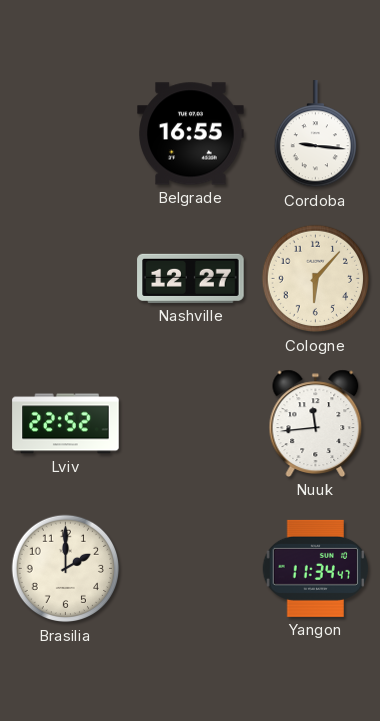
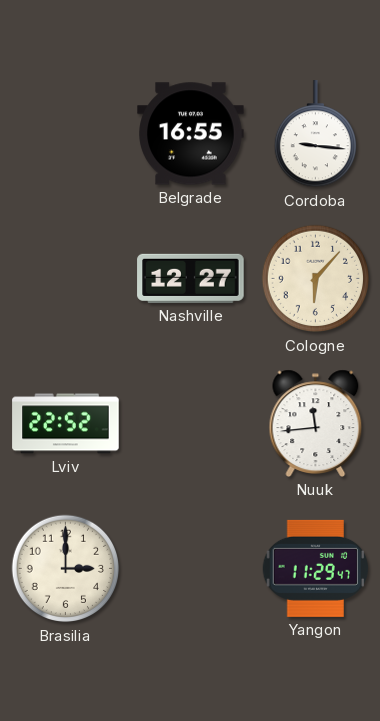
Brasilia: 2:00 -> 3:00
Yangon: 11:34 -> 11:29
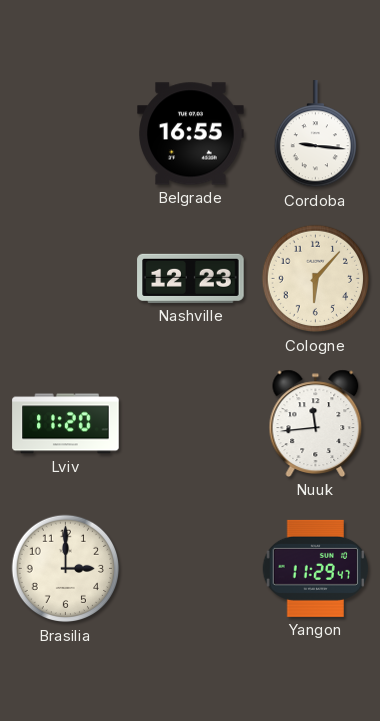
Nashville: 12:27 -> 12:23
Lviv: 22:52 -> 11:20
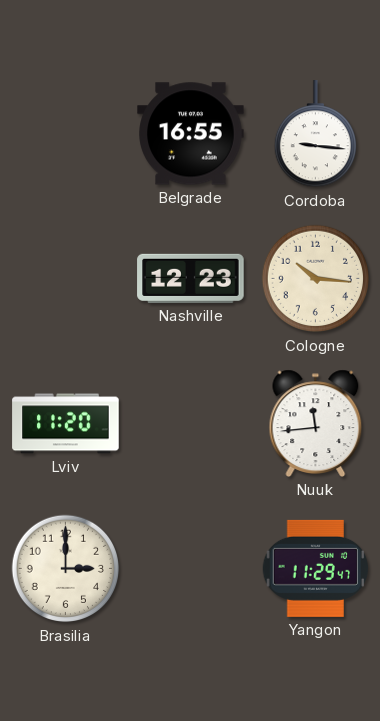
Cologne: 6:07 -> 10:16
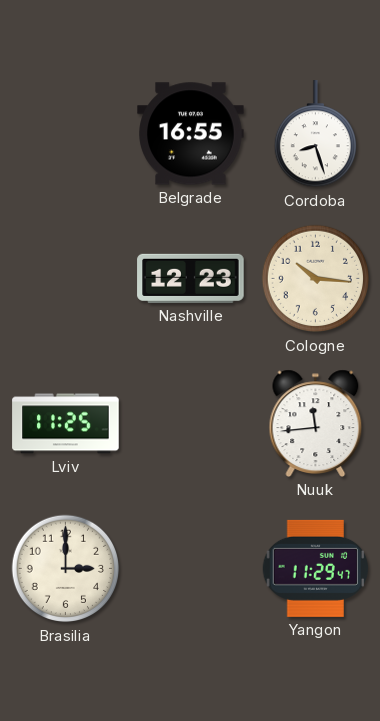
Cordoba: 9:16 -> 8:27
Lviv: 11:20 -> 11:25
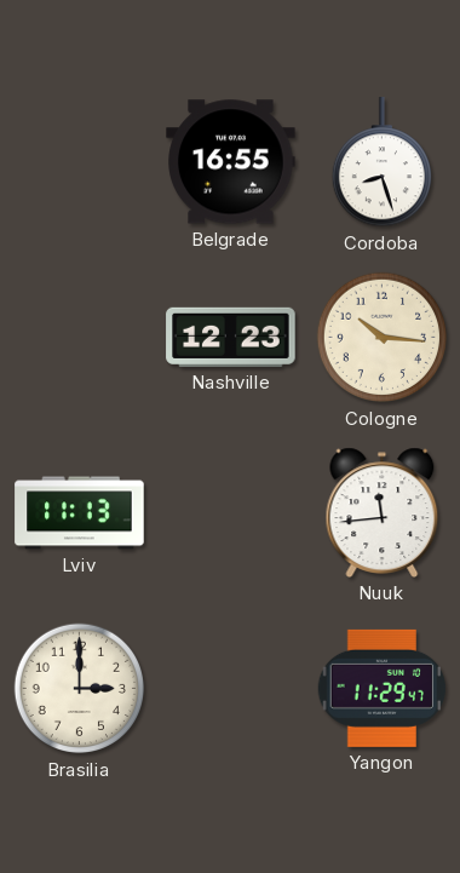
Lviv: 11:25 -> 11:13
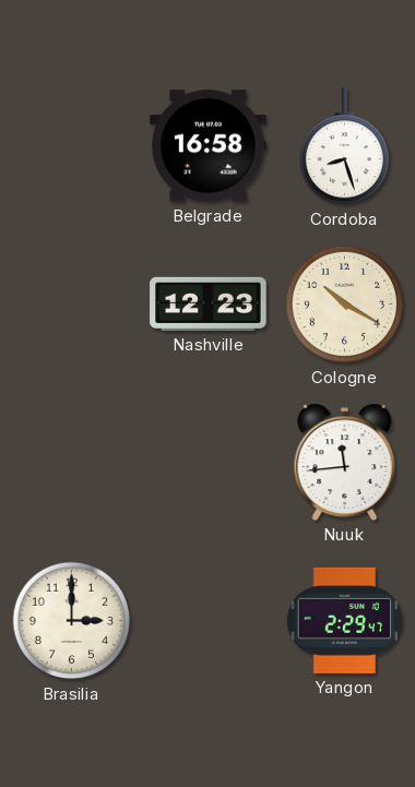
Belgrade: 16:55 -> 16:58
Cologne: 10:16 -> 10:20
Lviv: 11:13 -> none
Yangon: 11:29 -> 2:29
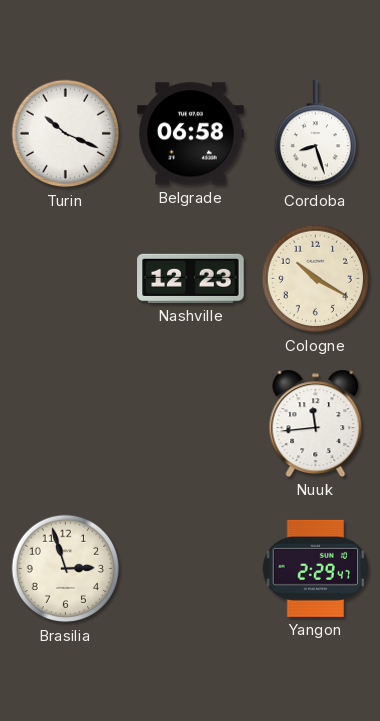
Turin: none -> 10:19
Belgrade: 16:58 -> 06:58
Brasilia: 3:00 -> 2:57
